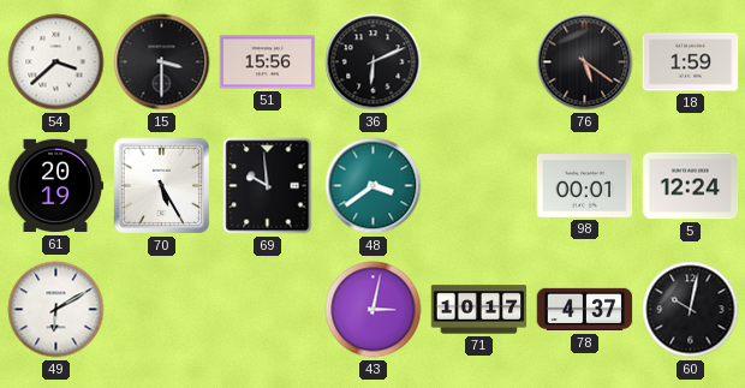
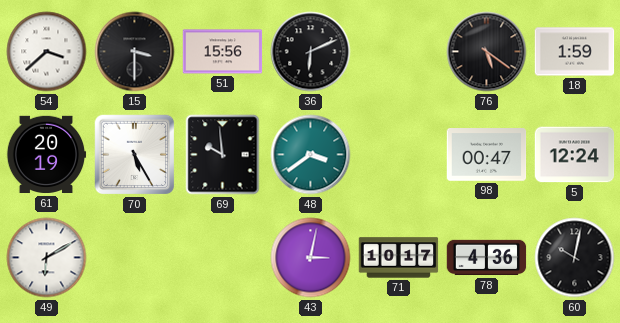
98: 00:01 -> 00:47
78: 4:37 -> 4:36
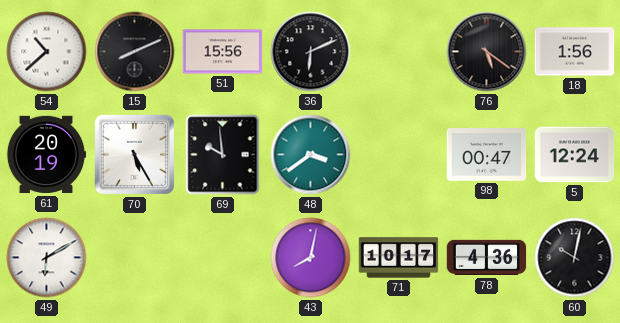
54: 3:38 -> 10:38
15: 3:30 -> 8:11
18: 1:59 -> 1:56
43: 3:02 -> 8:02
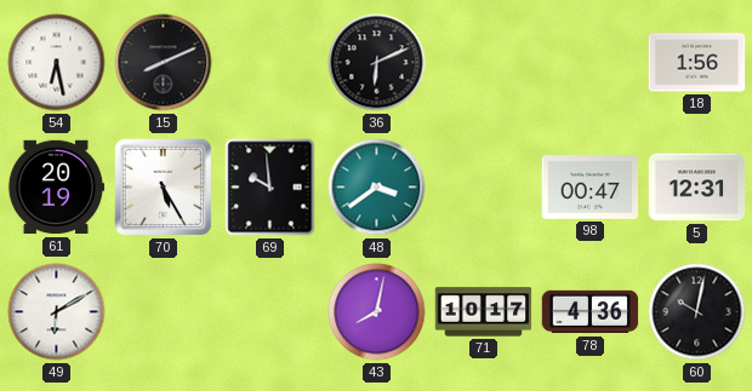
54: 10:38 -> 6:28
51: 15:56 -> none
76: 5:21 -> none
5: 12:24 -> 12:31
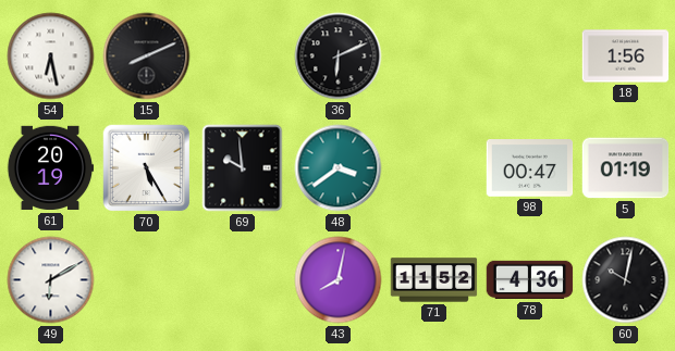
5: 12:31 -> 01:19
71: 10:17 -> 11:52
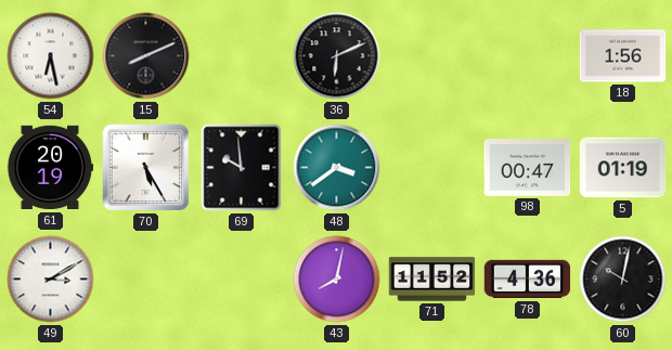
49: 6:10 -> 3:10
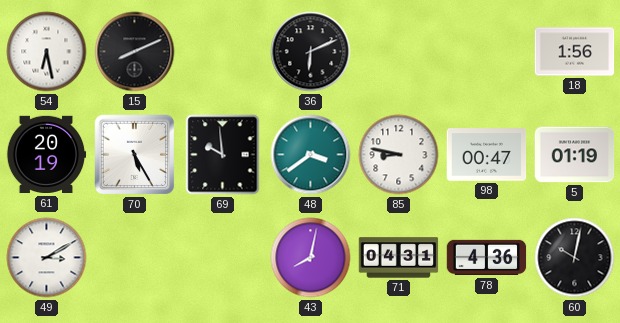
85: none -> 8:47
71: 11:52 -> 04:31
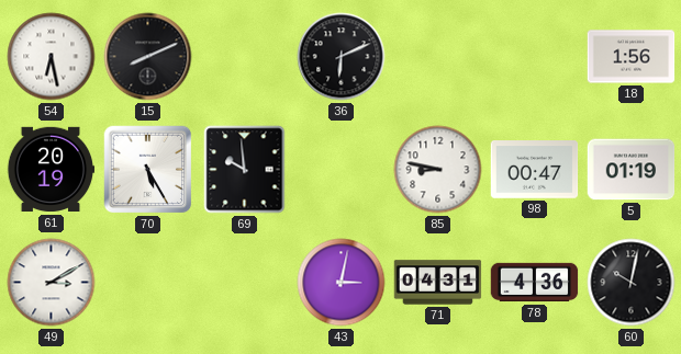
48: 3:39 -> none
43: 8:02 -> 3:02
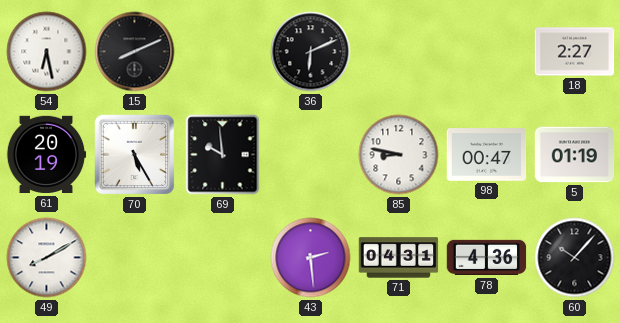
18: 1:56 -> 2:27
49: 3:10 -> 8:10
43: 3:02 -> 2:29
60: 10:02 -> 10:07
